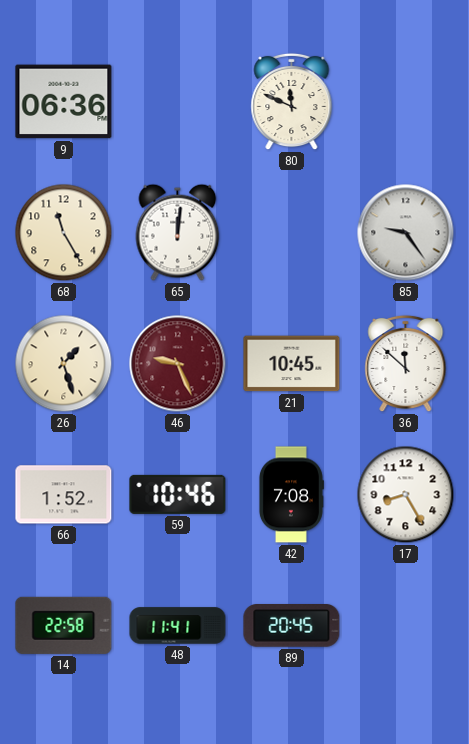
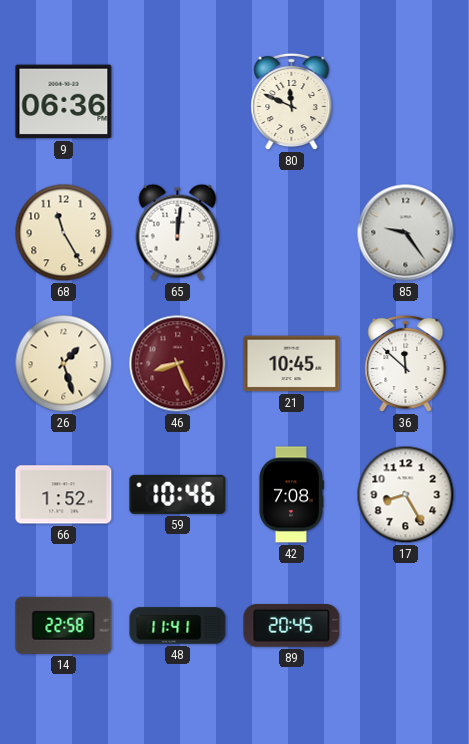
46: 9:26 -> 8:26
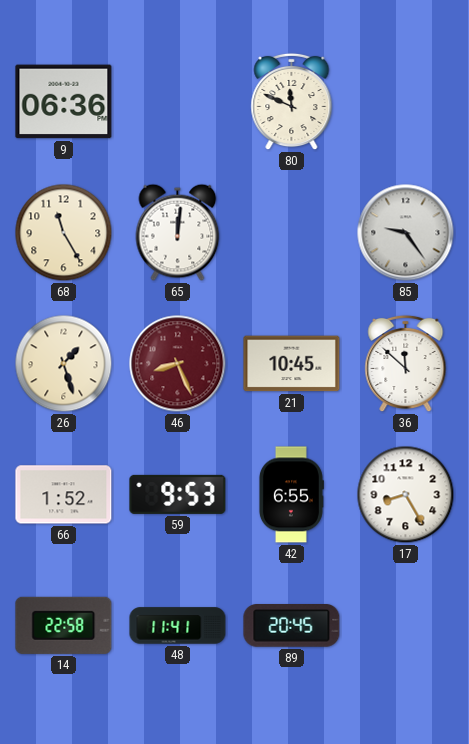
59: 10:46 -> 9:53
42: 7:08 -> 6:55
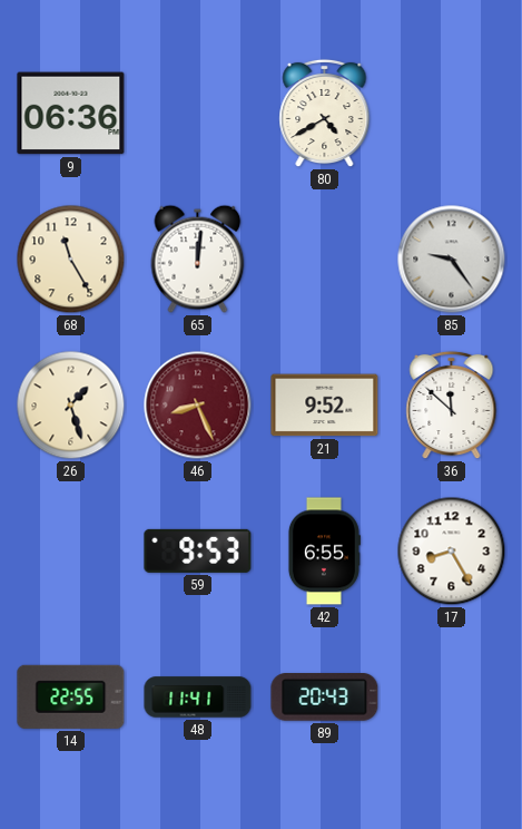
80: 11:49 -> 4:40
21: 10:45 -> 9:52
66: 1:52 -> none
14: 22:58 -> 22:55
89: 20:45 -> 20:43
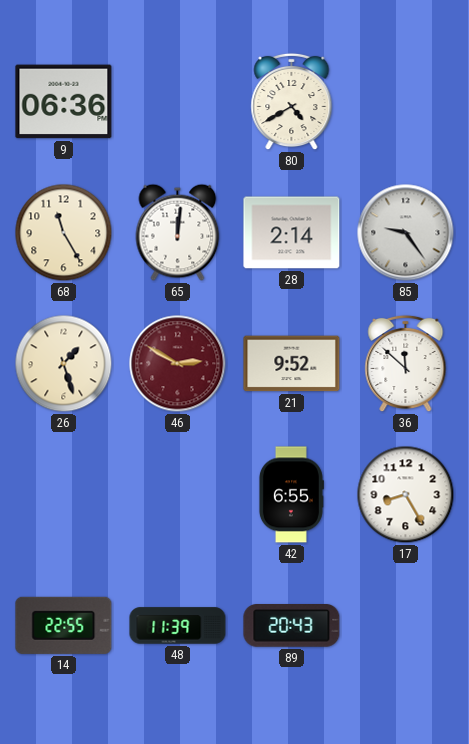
28: none -> 2:14
46: 8:26 -> 2:50
59: 9:53 -> none
48: 11:41 -> 11:39
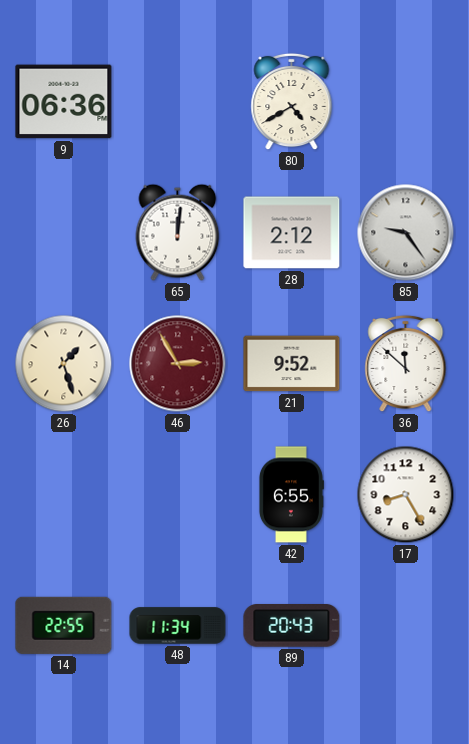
68: 11:25 -> none
28: 2:14 -> 2:12
46: 2:50 -> 2:55
48: 11:39 -> 11:34
